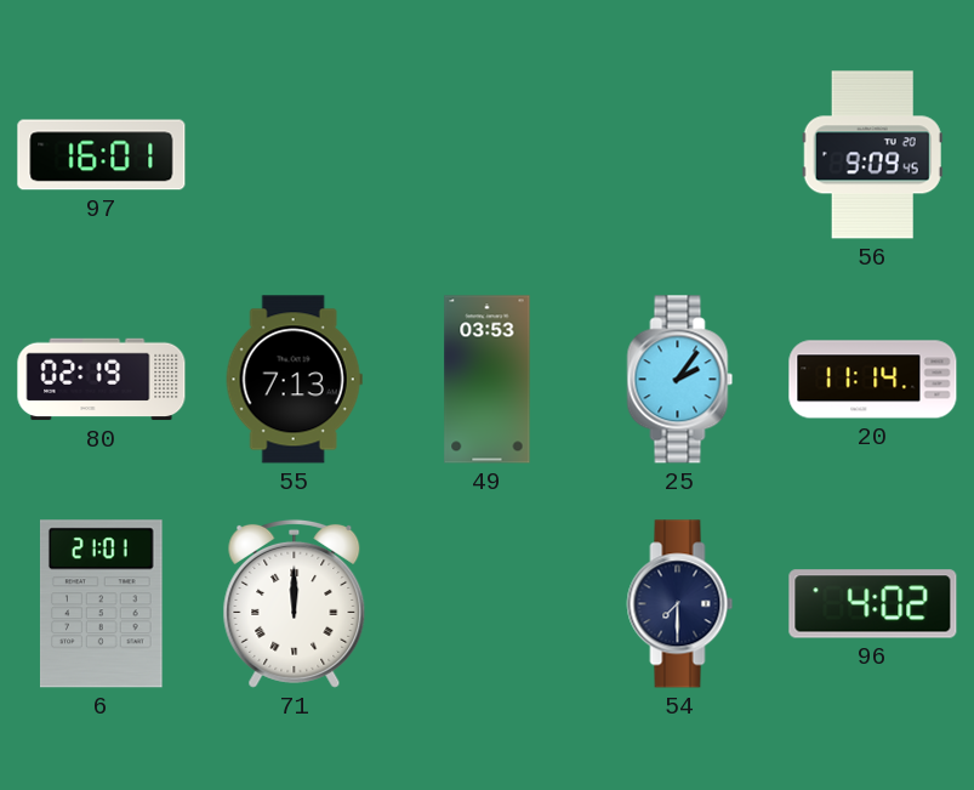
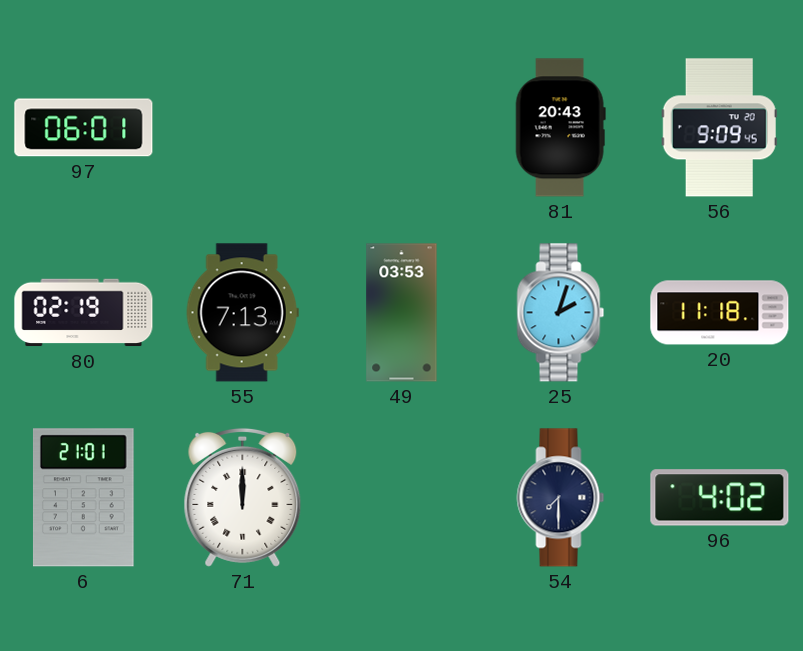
97: 16:01 -> 06:01
81: none -> 20:43
25: 2:06 -> 2:03
20: 11:14 -> 11:18
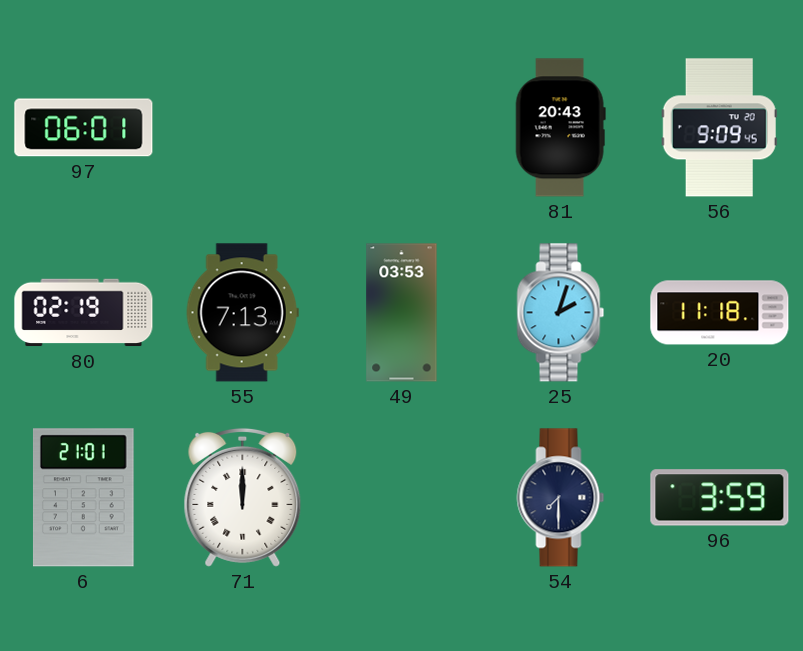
96: 4:02 -> 3:59
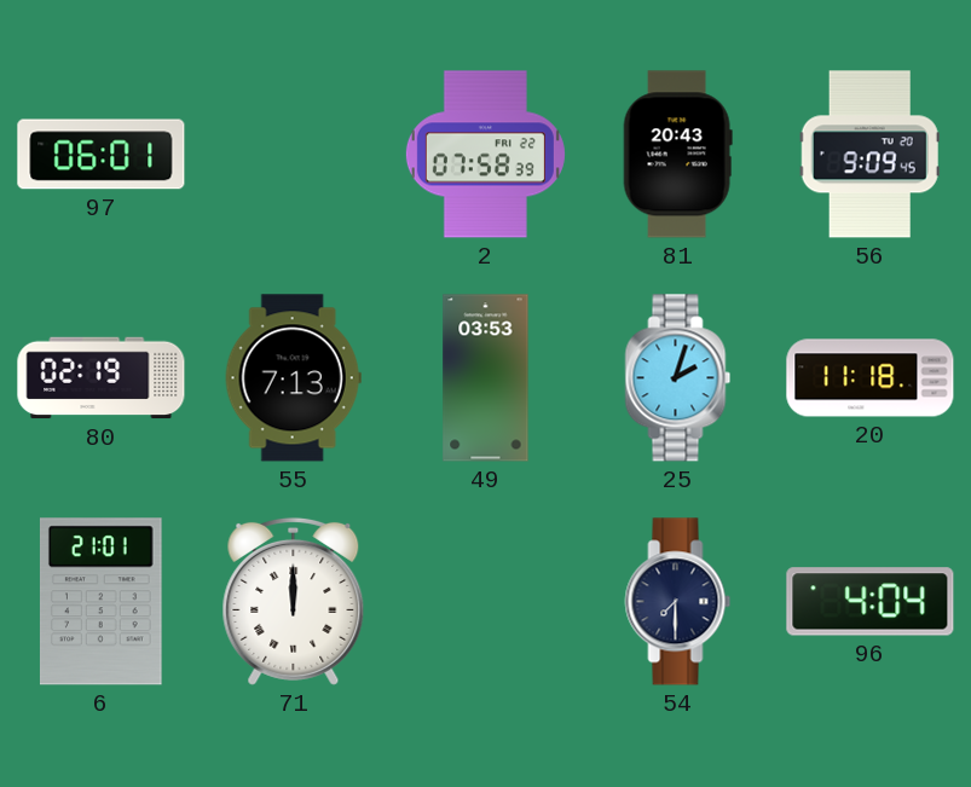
2: none -> 07:58
96: 3:59 -> 4:04
